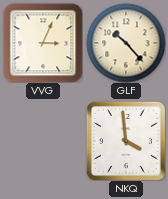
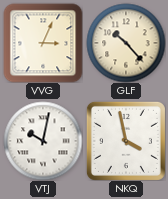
VTJ: none -> 10:02
NKQ: 3:59 -> 3:58
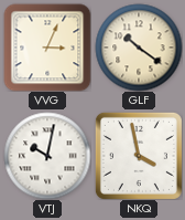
GLF: 10:23 -> 10:21
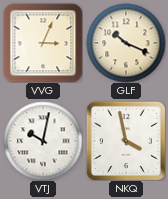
GLF: 10:21 -> 10:19
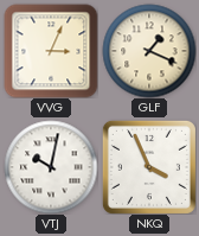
GLF: 10:19 -> 1:19
NKQ: 3:58 -> 3:56
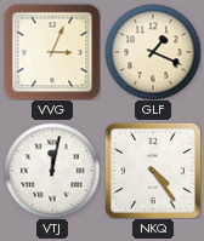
VTJ: 10:02 -> 12:02
NKQ: 3:56 -> 4:24
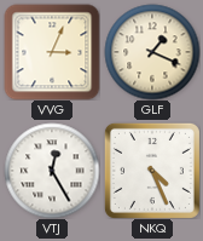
VTJ: 12:02 -> 12:25
NKQ: 4:24 -> 4:26
